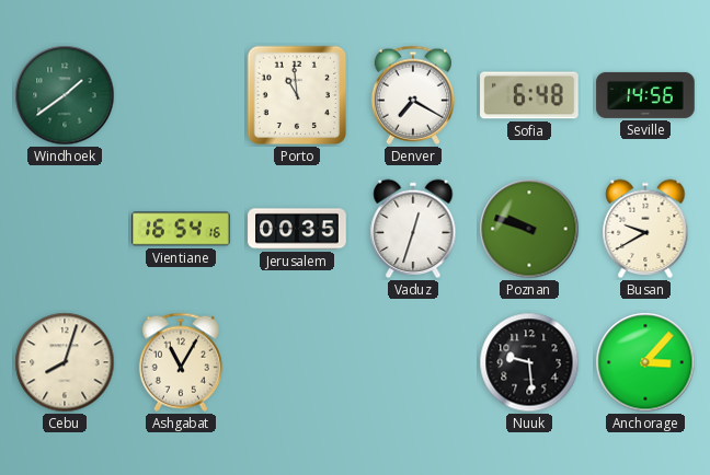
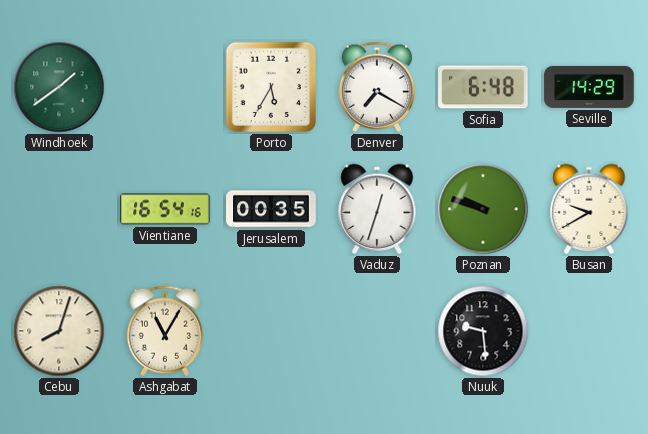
Porto: 10:59 -> 5:35
Seville: 14:56 -> 14:29
Anchorage: 3:07 -> none
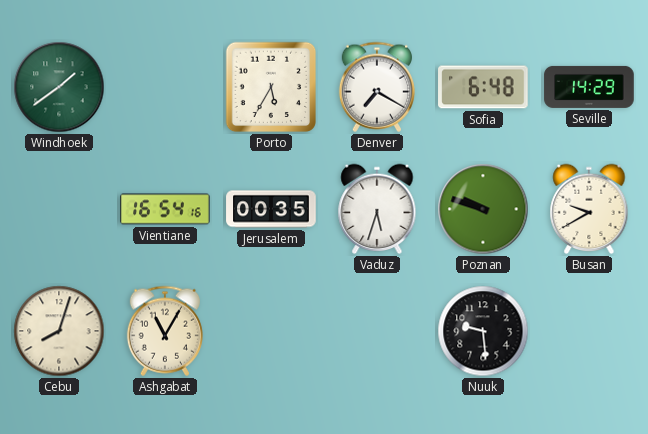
Vaduz: 12:33 -> 5:33
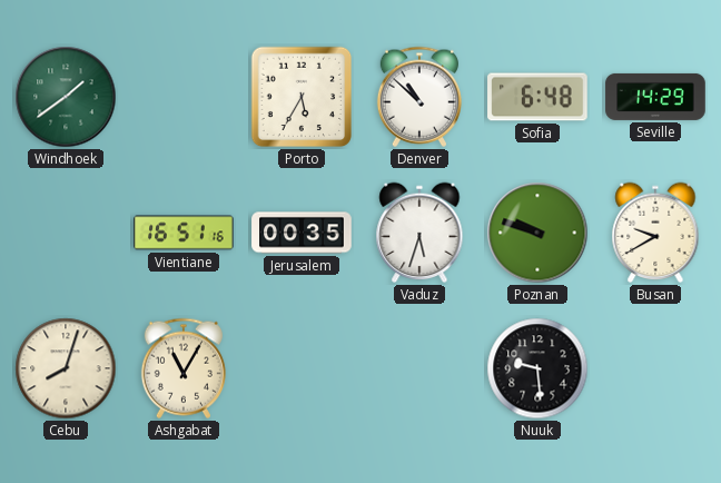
Denver: 7:20 -> 10:52
Vientiane: 16:54 -> 16:51
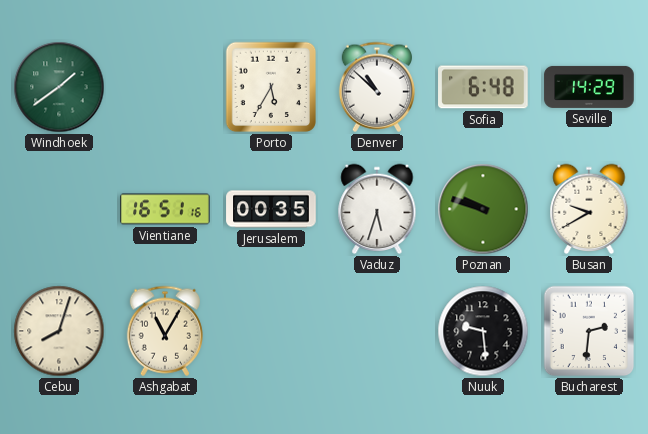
Bucharest: none -> 2:31
